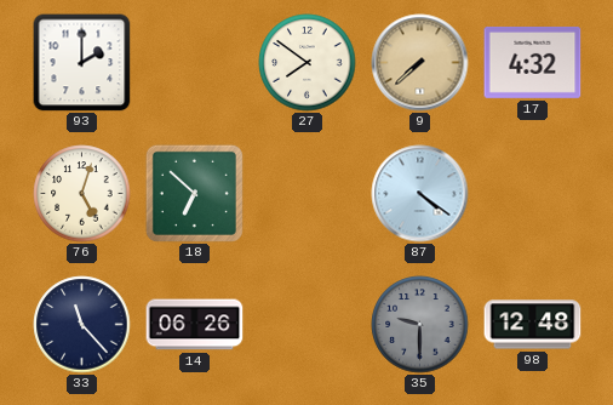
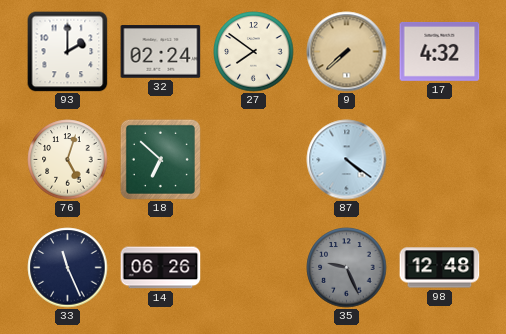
32: none -> 02:24
33: 11:23 -> 11:26
35: 9:30 -> 9:26
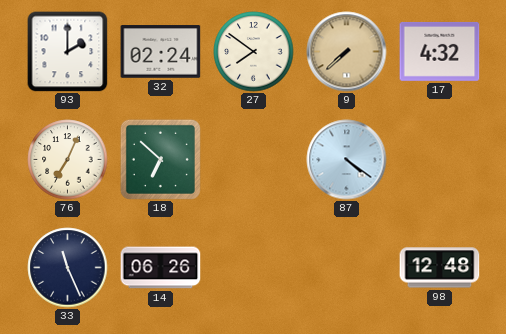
76: 5:03 -> 7:04
35: 9:26 -> none
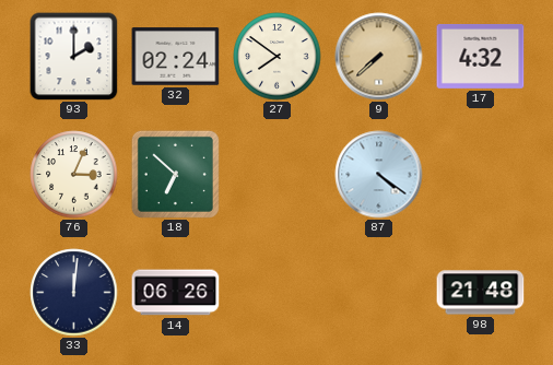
76: 7:04 -> 3:04
33: 11:26 -> 12:01
98: 12:48 -> 21:48
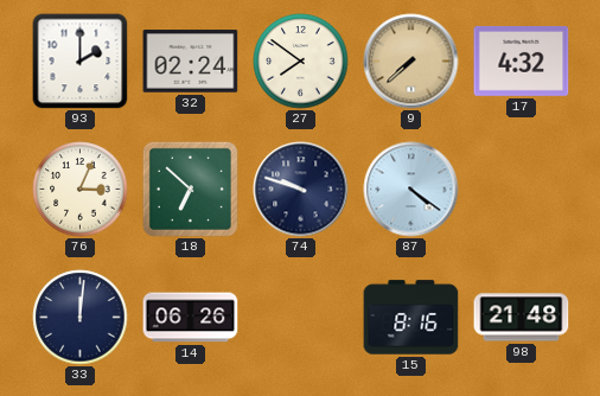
74: none -> 9:48
15: none -> 8:16
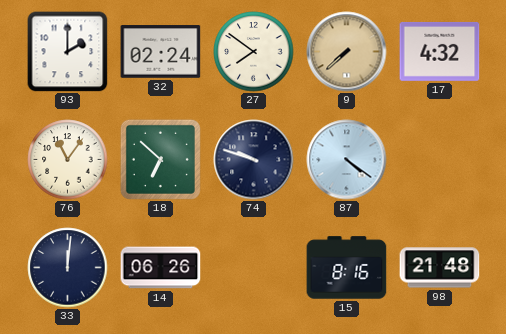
76: 3:04 -> 11:06
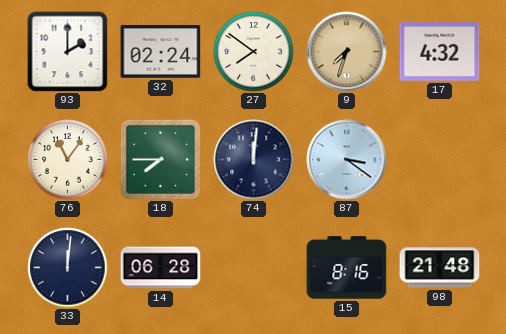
9: 7:38 -> 7:33
18: 6:52 -> 7:45
74: 9:48 -> 12:01
87: 4:21 -> 3:21
14: 06:26 -> 06:28
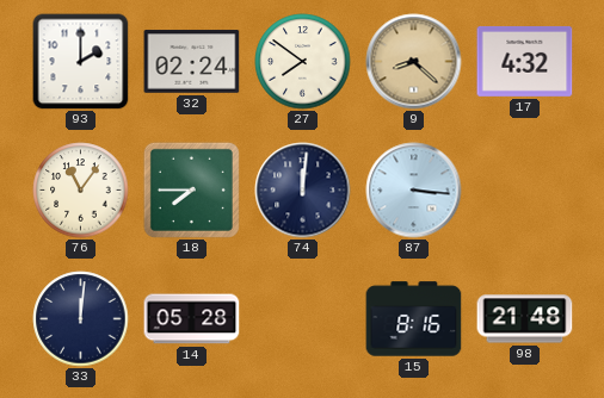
9: 7:33 -> 8:22
87: 3:21 -> 3:16
14: 06:28 -> 05:28
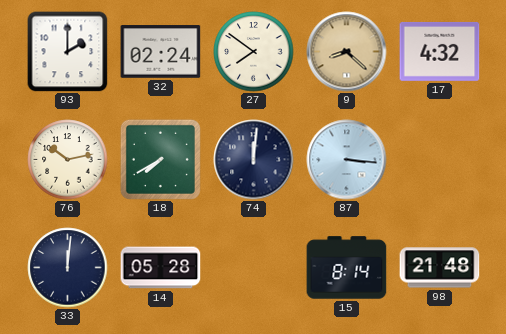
76: 11:06 -> 10:13
18: 7:45 -> 7:40
15: 8:16 -> 8:14
